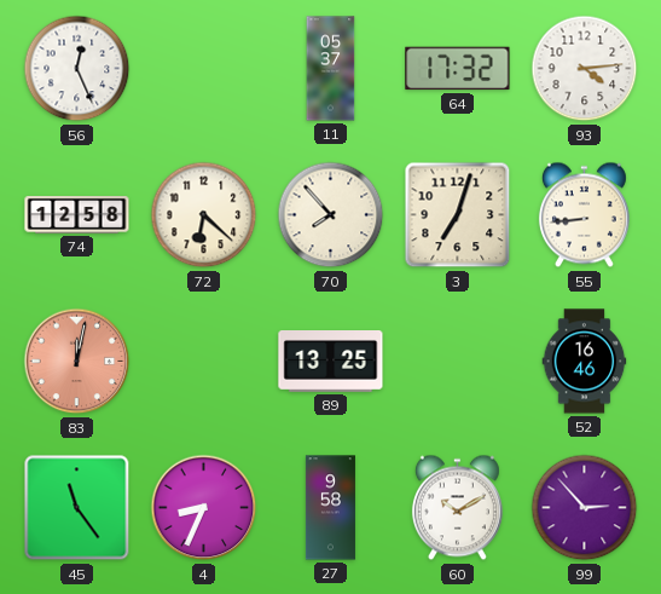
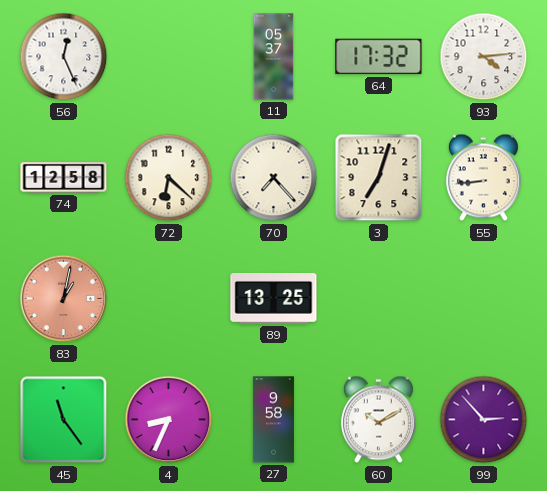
70: 7:53 -> 7:23
83: 12:02 -> 1:02
52: 16:46 -> none
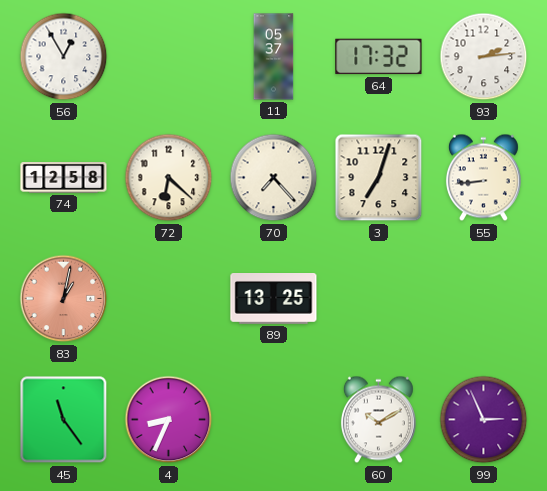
56: 12:26 -> 12:55
93: 4:14 -> 2:14
27: 9:58 -> none
99: 2:53 -> 2:56
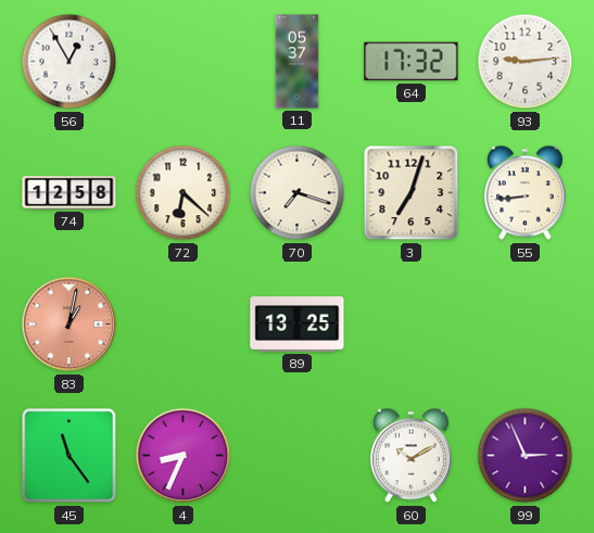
93: 2:14 -> 9:14
70: 7:23 -> 7:18
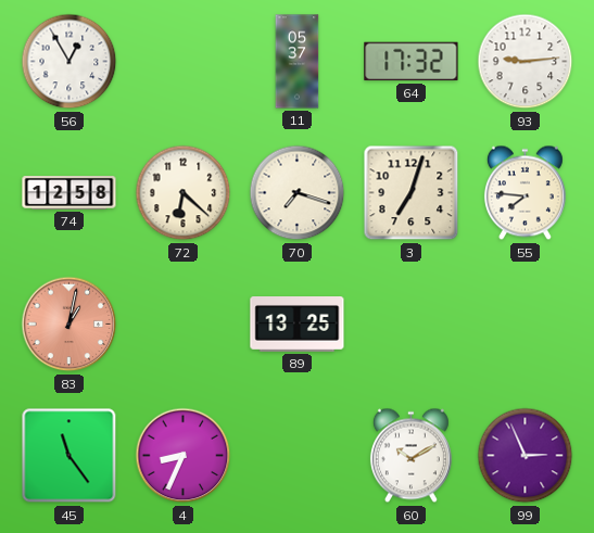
55: 8:44 -> 7:46
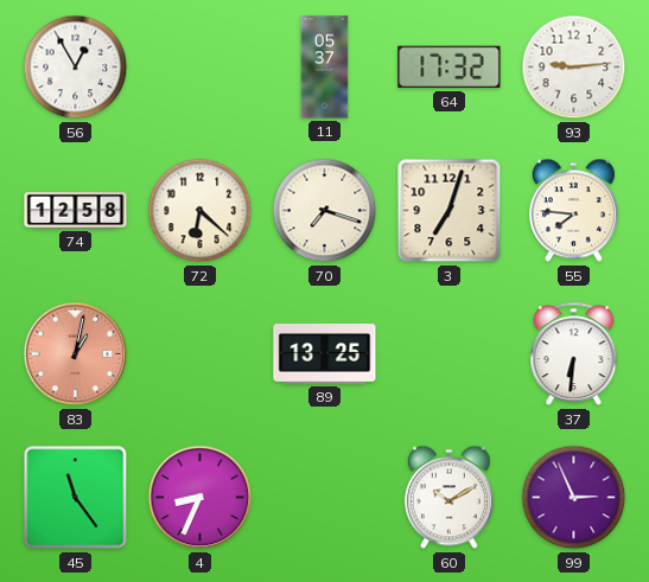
37: none -> 6:31
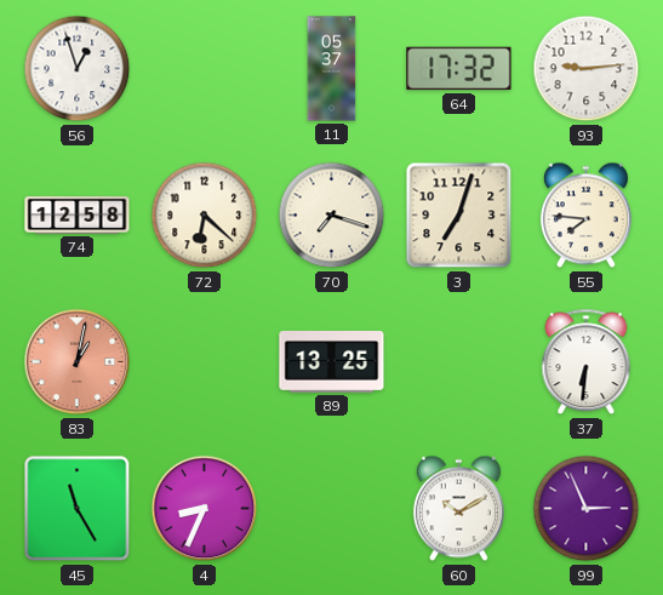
56: 12:55 -> 12:57
45: 11:24 -> 11:25
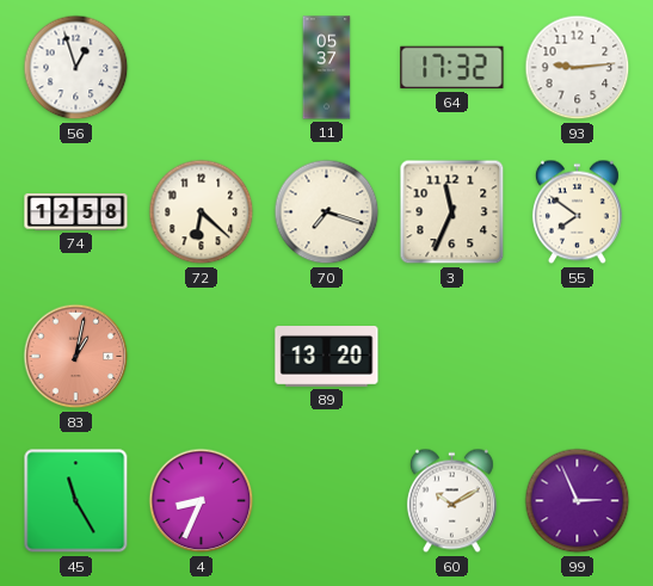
3: 7:03 -> 11:34
55: 7:46 -> 7:51
89: 13:25 -> 13:20
37: 6:31 -> none
